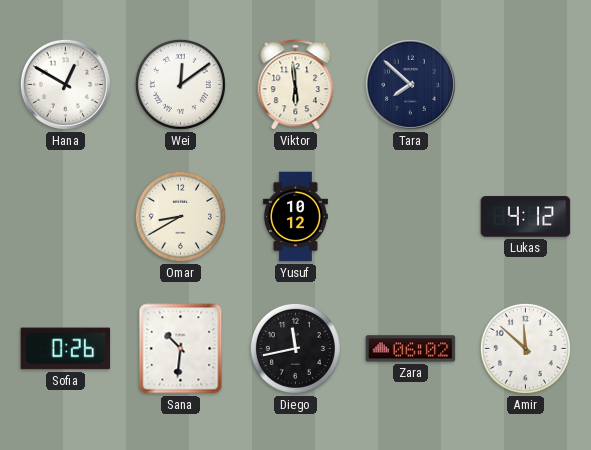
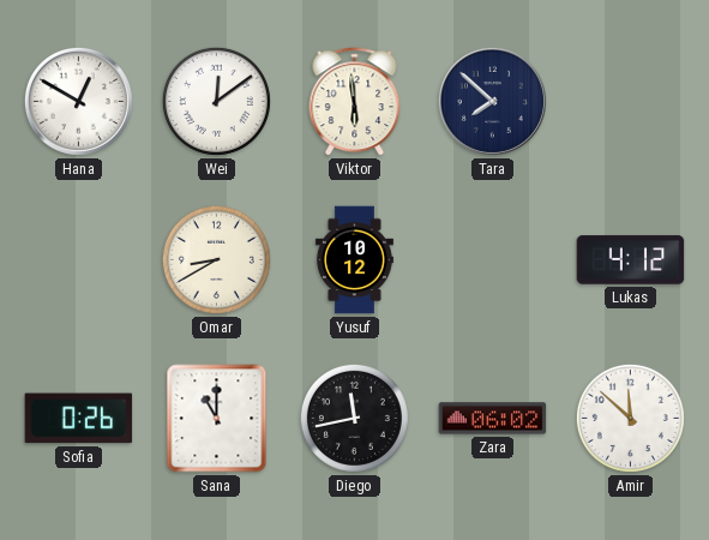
Sana: 10:31 -> 11:00
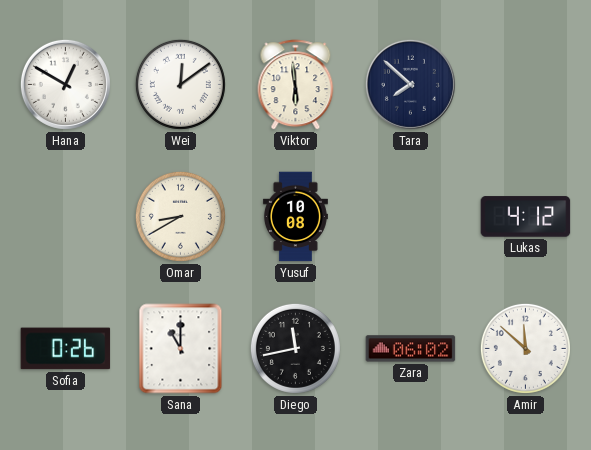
Yusuf: 10:12 -> 10:08
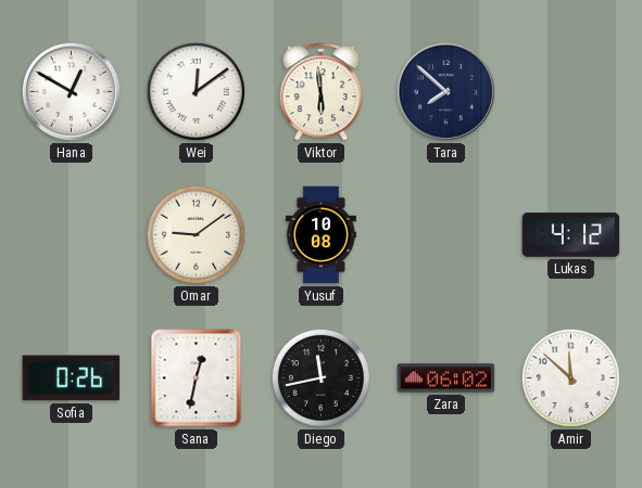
Omar: 8:40 -> 9:09
Sana: 11:00 -> 12:32
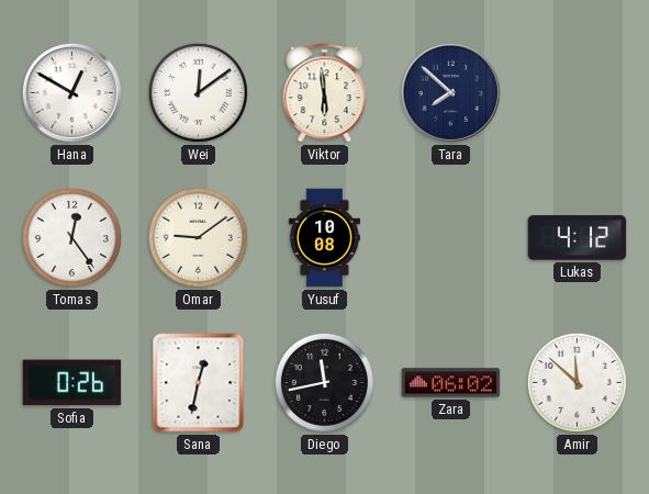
Tomas: none -> 12:24
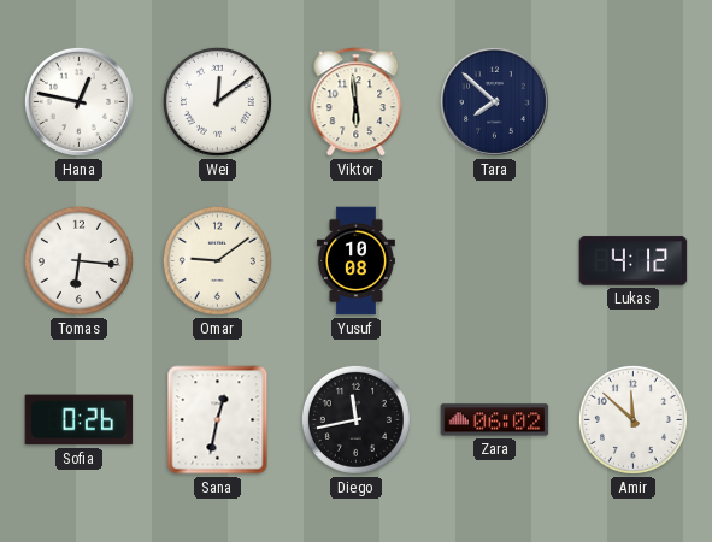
Hana: 12:50 -> 12:47
Tomas: 12:24 -> 6:16
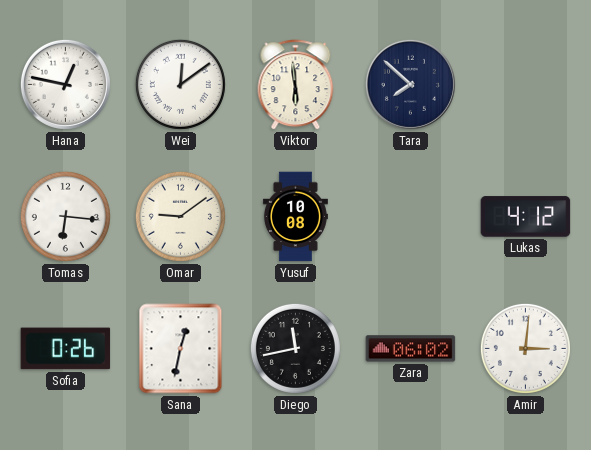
Amir: 11:52 -> 3:01
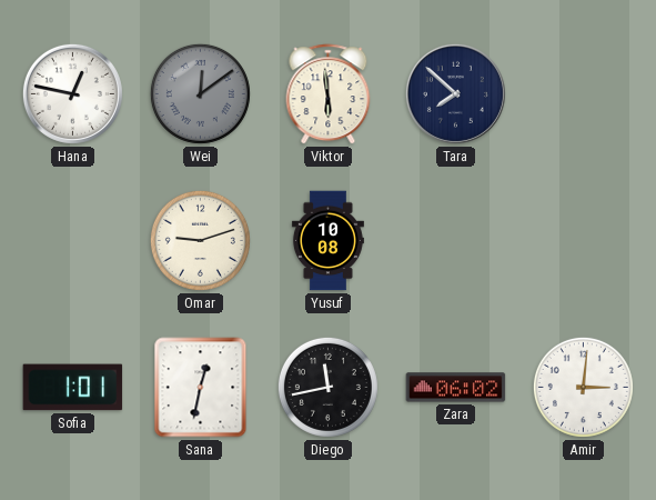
Wei dial: white -> grey
Tomas: 6:16 -> none
Omar: 9:09 -> 9:12
Lukas: 4:12 -> none
Sofia: 0:26 -> 1:01
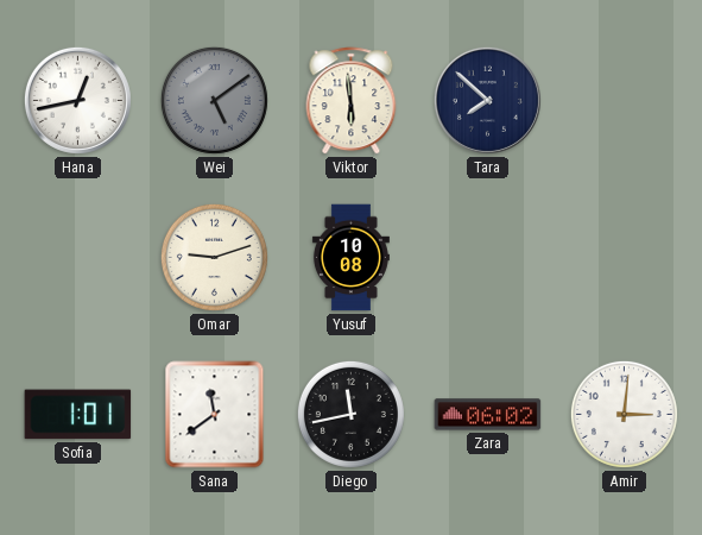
Hana: 12:47 -> 12:43
Wei: 12:09 -> 5:09
Sana: 12:32 -> 11:39
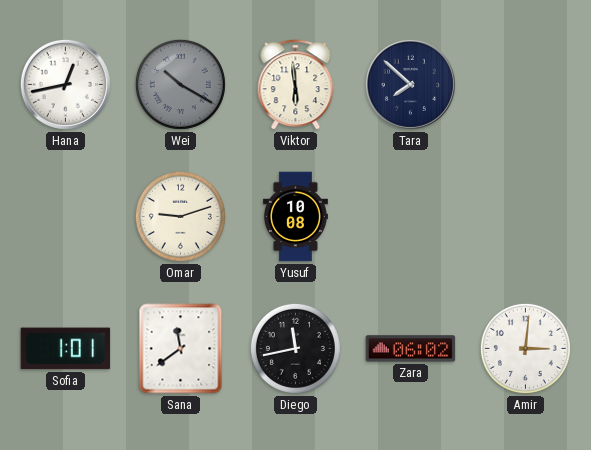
Wei: 5:09 -> 10:20
